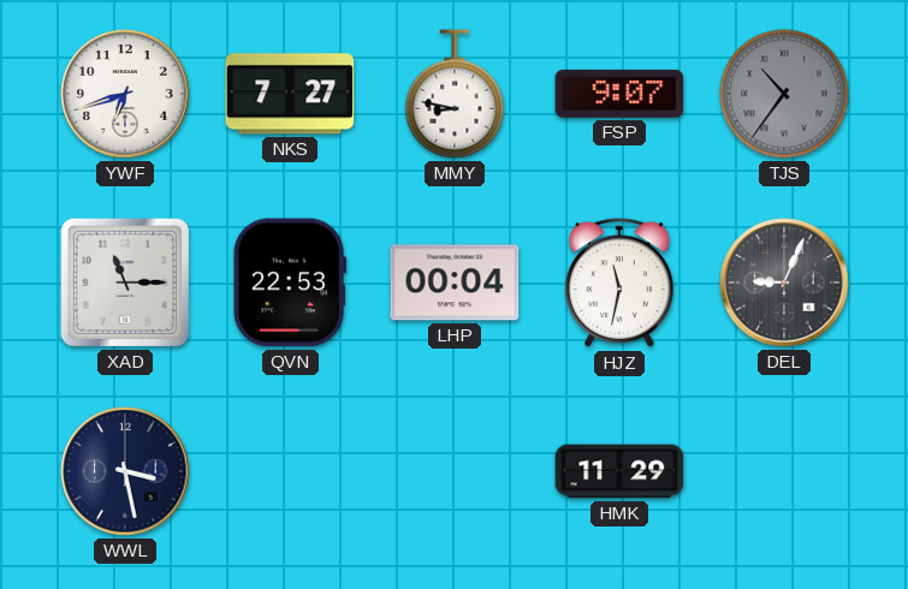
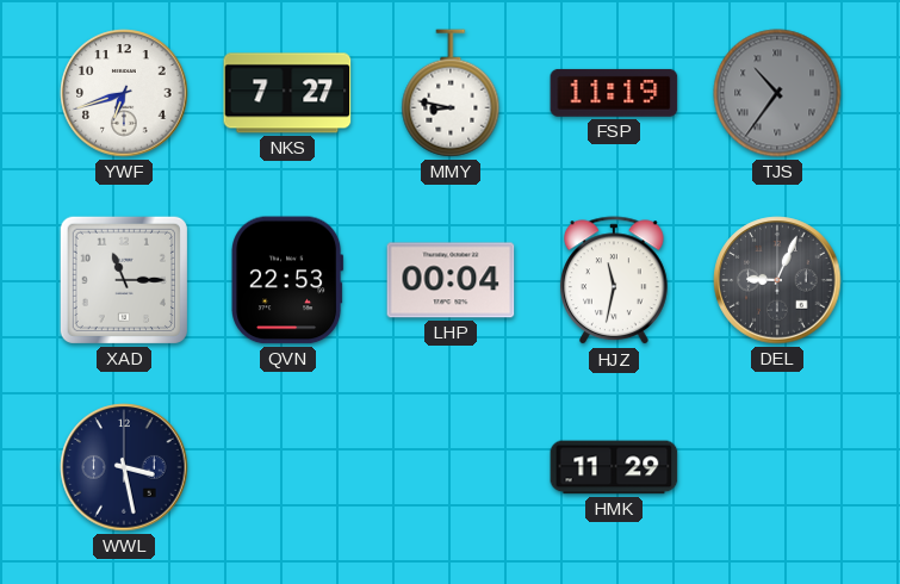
FSP: 9:07 -> 11:19
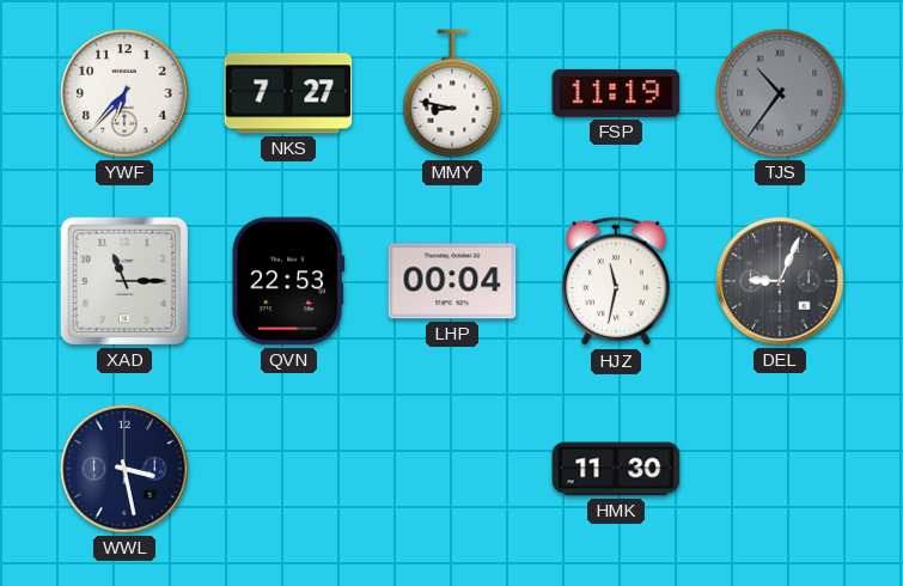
YWF: 6:42 -> 6:37
HMK: 11:29 -> 11:30
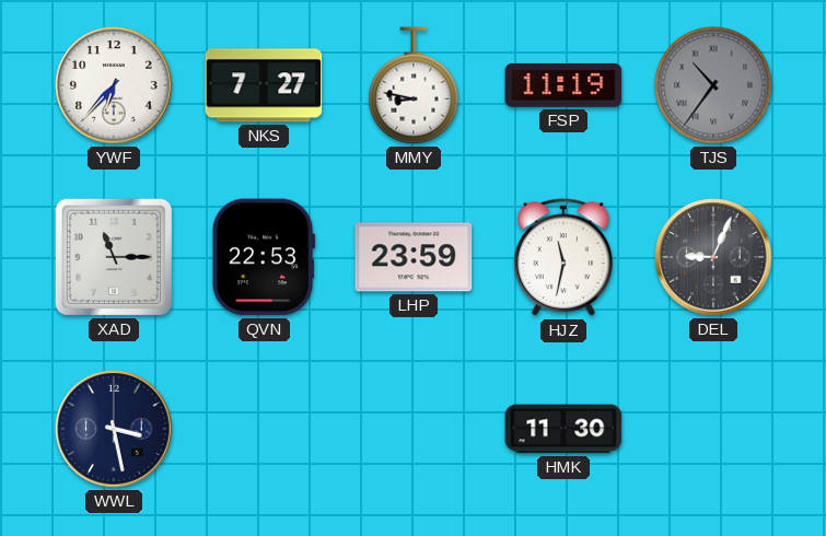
LHP: 00:04 -> 23:59
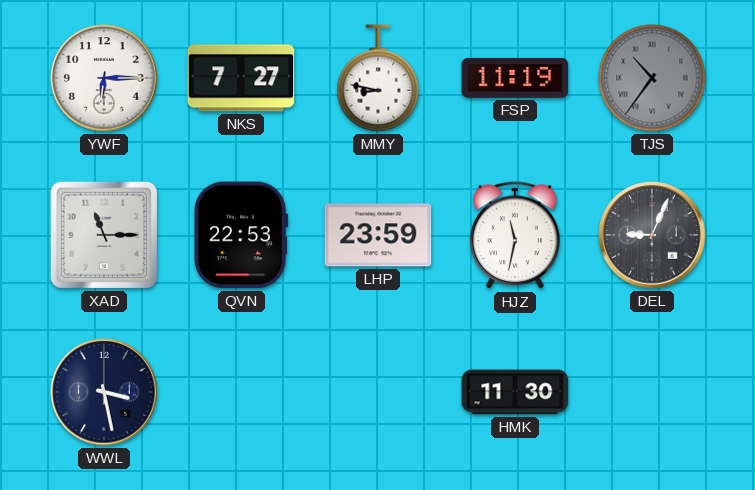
YWF: 6:37 -> 6:15
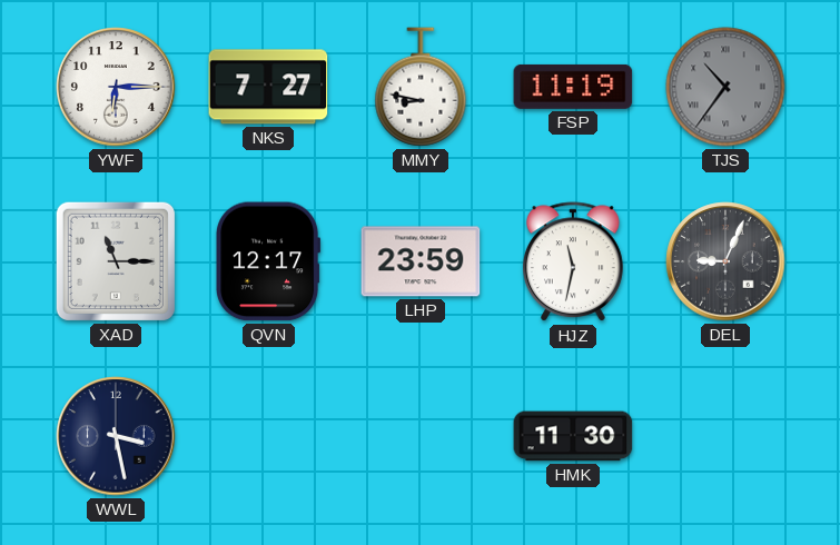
QVN: 22:53 -> 12:17
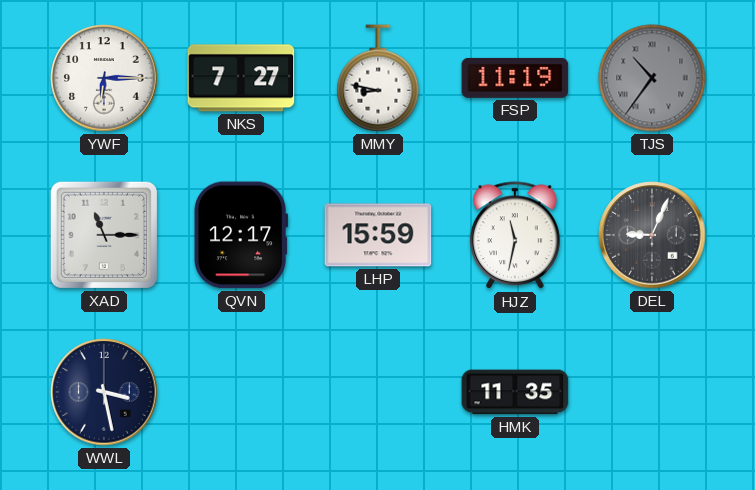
LHP: 23:59 -> 15:59
HMK: 11:30 -> 11:35
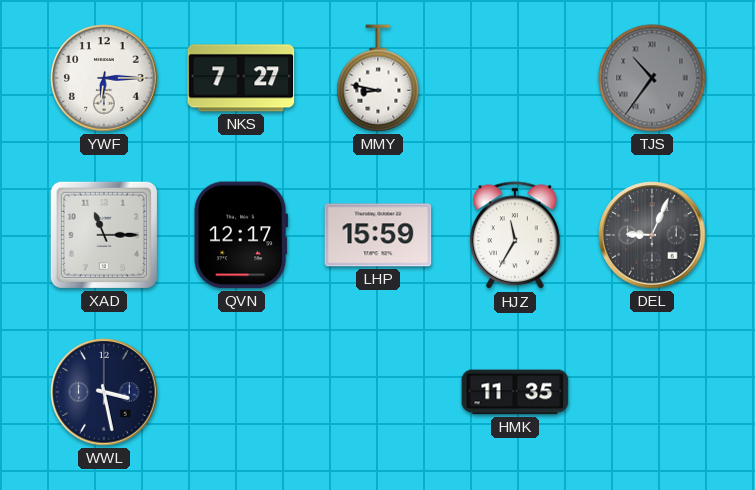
FSP: 11:19 -> none
HJZ: 11:32 -> 11:35
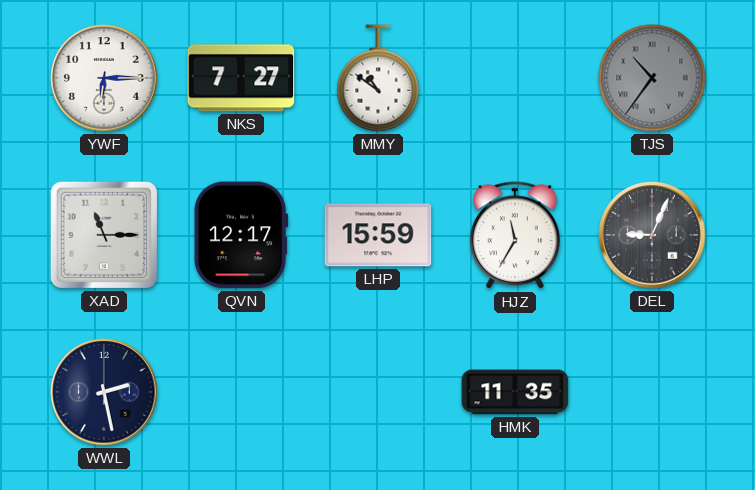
MMY: 8:47 -> 10:51
WWL: 3:28 -> 2:28
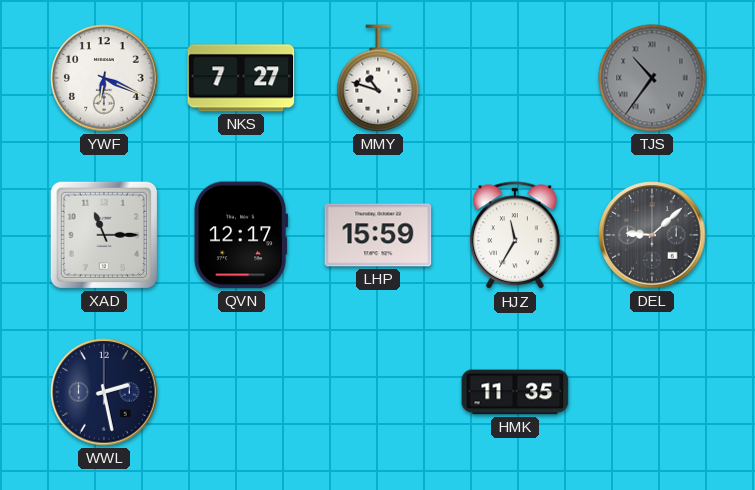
YWF: 6:15 -> 6:19
MMY: 10:51 -> 10:48
DEL: 9:04 -> 9:08
